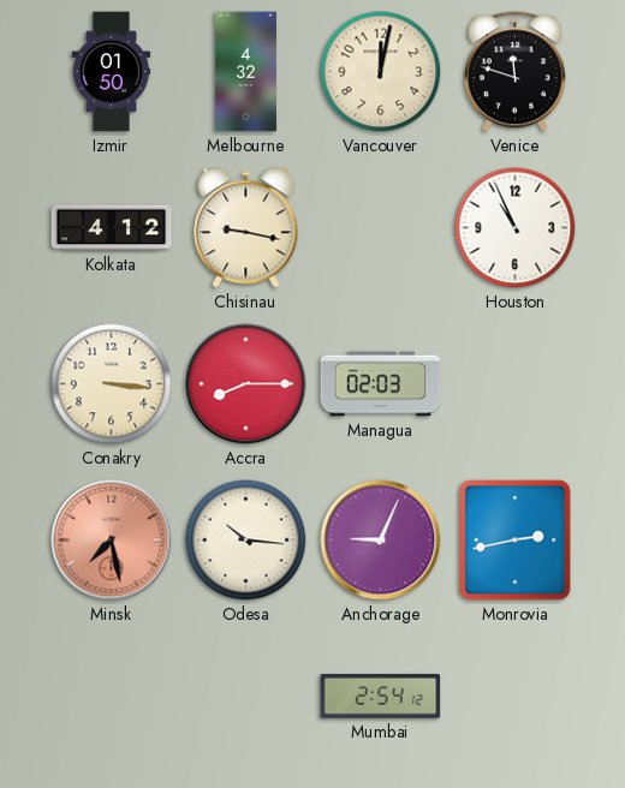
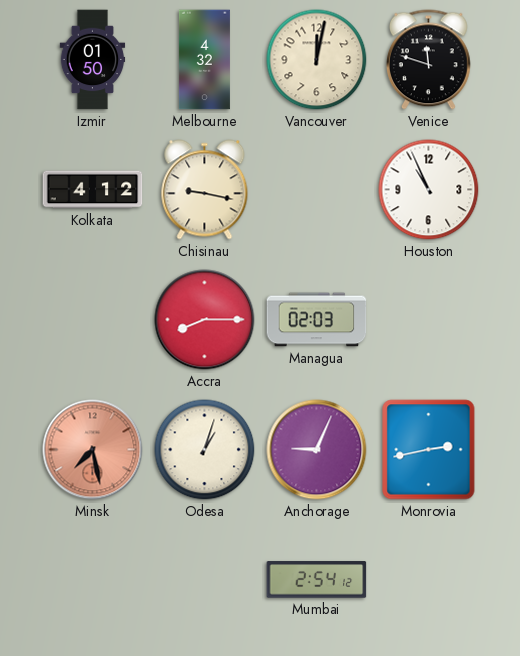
Conakry: 3:16 -> none
Odesa: 10:16 -> 1:03
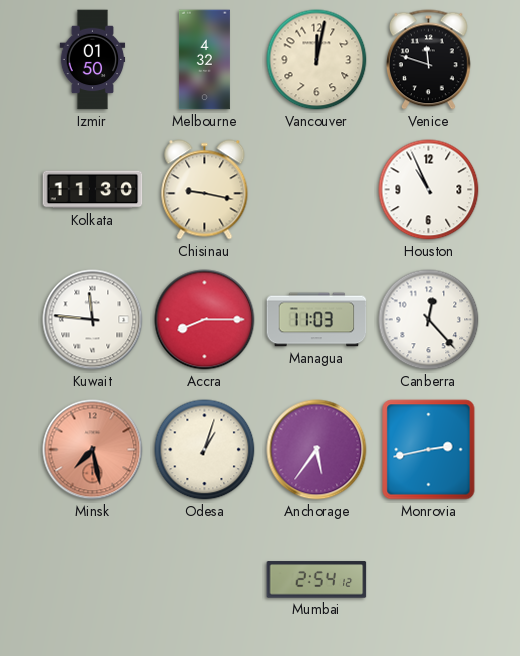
Kolkata: 4:12 -> 11:30
Kuwait: none -> 11:46
Managua: 02:03 -> 11:03
Canberra: none -> 12:23
Anchorage: 9:04 -> 5:36
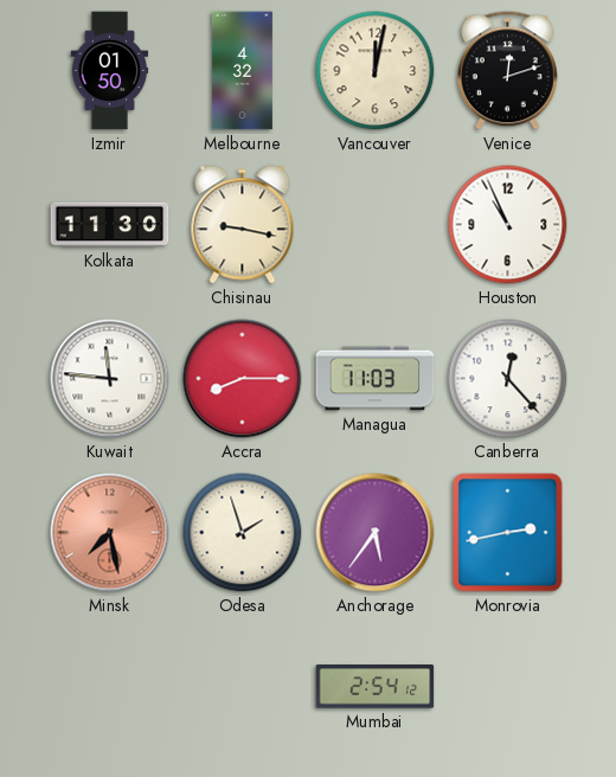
Venice: 11:48 -> 12:12
Odesa: 1:03 -> 1:57
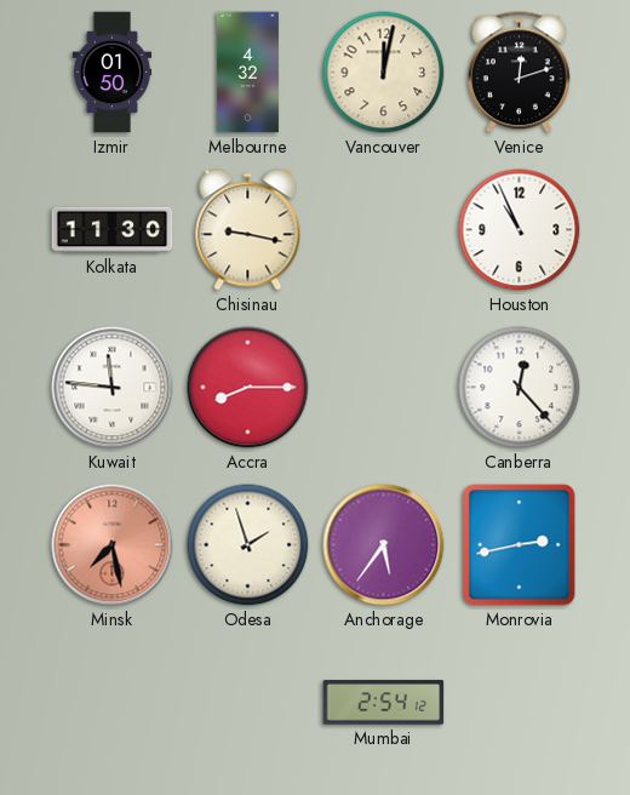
Managua: 11:03 -> none
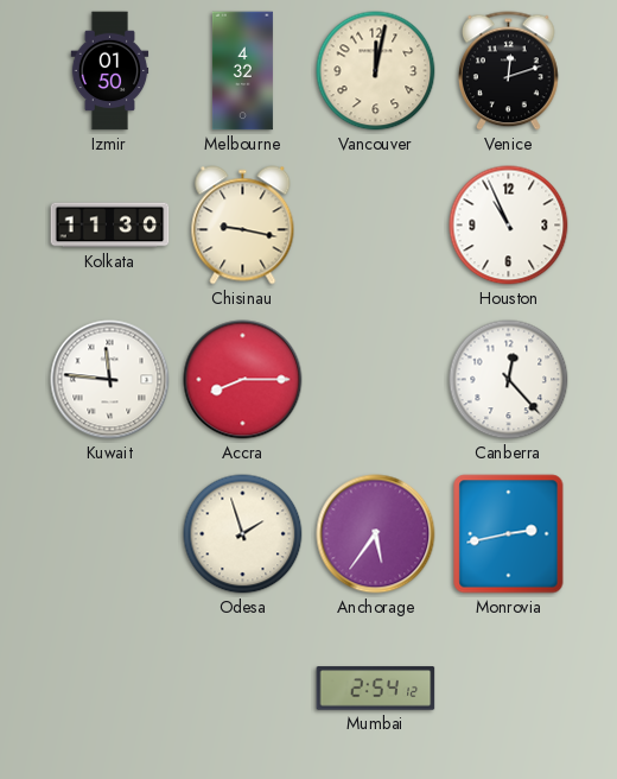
Minsk: 7:28 -> none
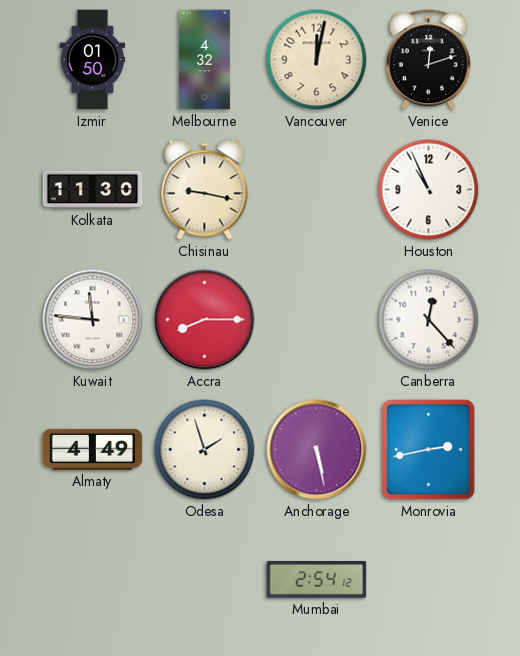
Almaty: none -> 4:49
Anchorage: 5:36 -> 5:28
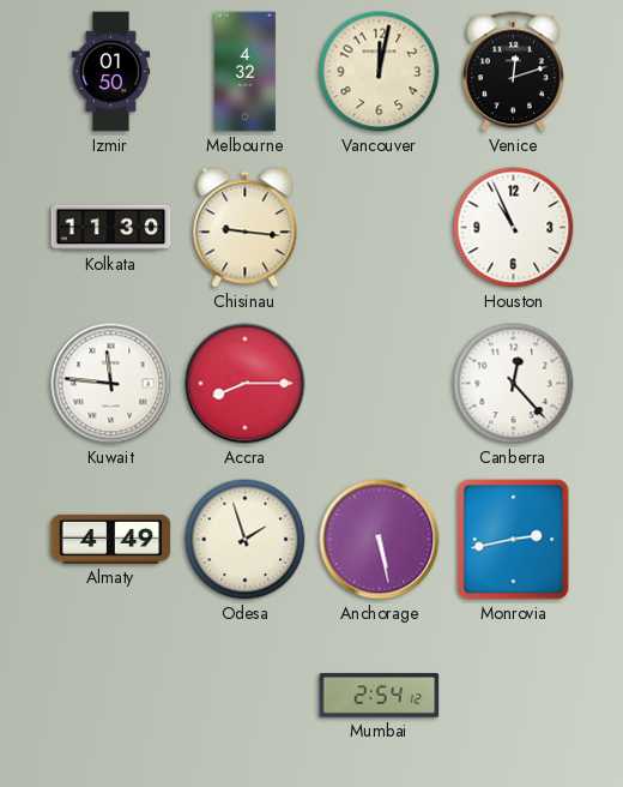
Chisinau: 9:17 -> 9:16
